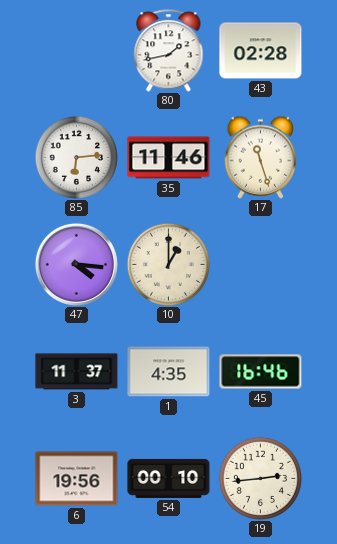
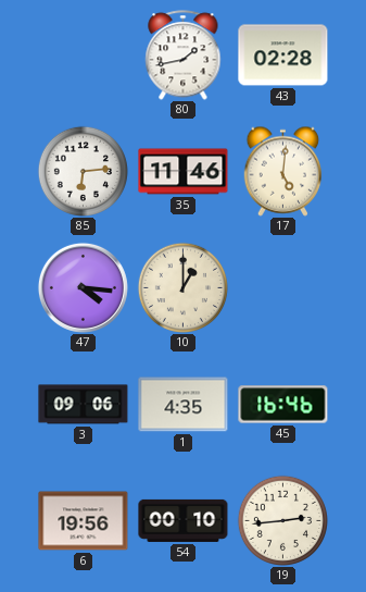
17: 11:27 -> 5:01
3: 11:37 -> 09:06
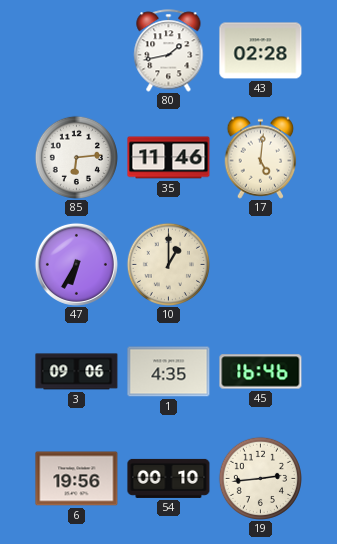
47: 4:16 -> 6:35
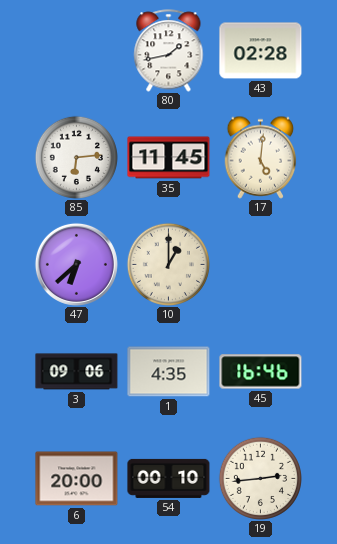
35: 11:46 -> 11:45
47: 6:35 -> 6:38
6: 19:56 -> 20:00
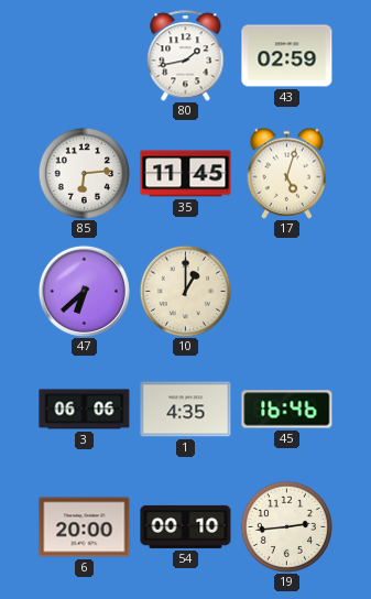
43: 02:28 -> 02:59
17: 5:01 -> 5:03
3: 09:06 -> 06:06
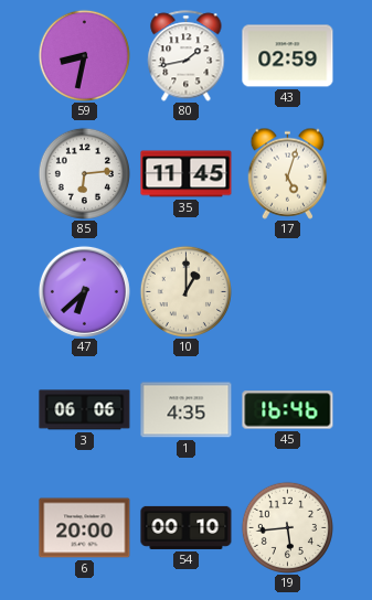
59: none -> 8:32
19: 2:44 -> 5:44
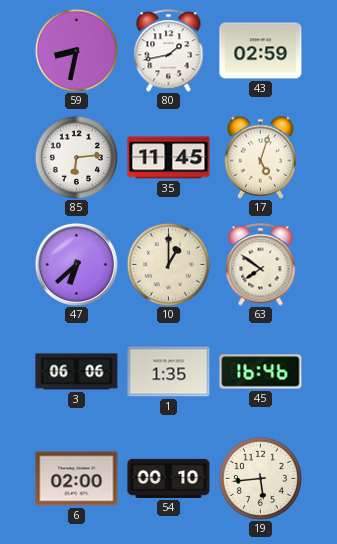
63: none -> 7:51
1: 4:35 -> 1:35
6: 20:00 -> 02:00
